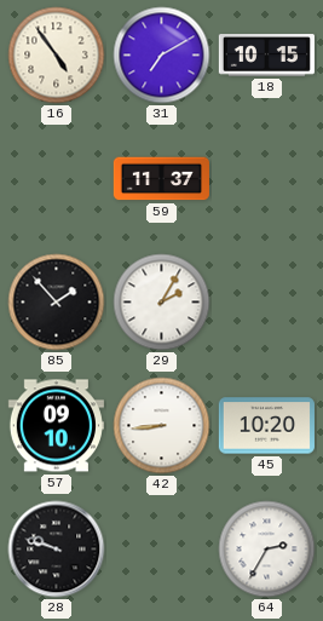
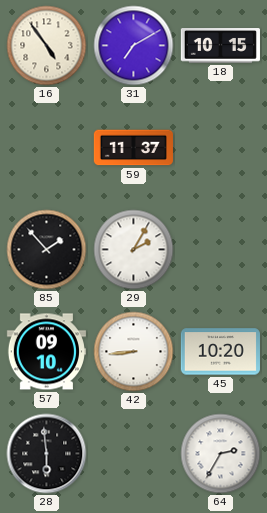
28: 9:48 -> 5:59
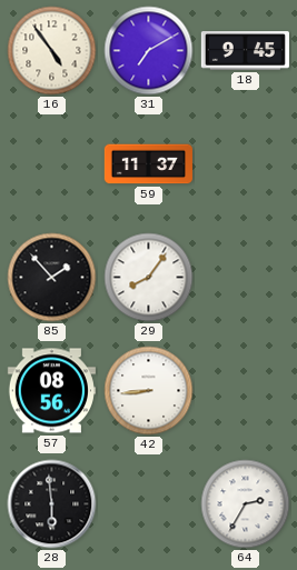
18: 10:15 -> 9:45
29: 2:05 -> 8:06
57: 09:10 -> 08:56
45: 10:20 -> none
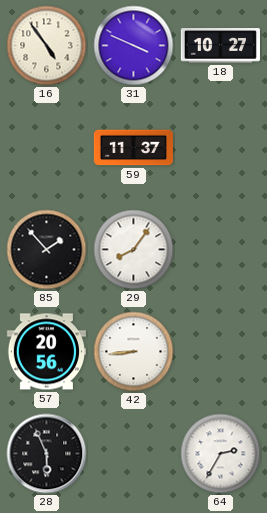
31: 7:10 -> 3:49
18: 9:45 -> 10:27
57: 08:56 -> 20:56
28: 5:59 -> 5:56
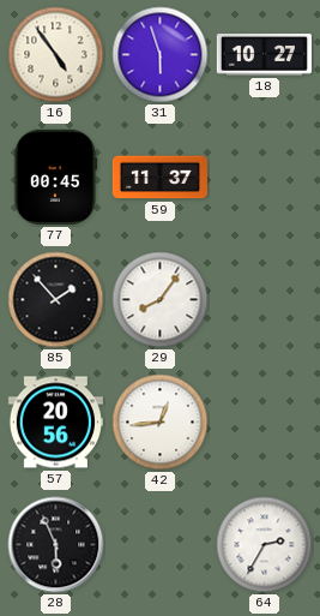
31: 3:49 -> 5:57
77: none -> 00:45
42: 8:44 -> 12:44
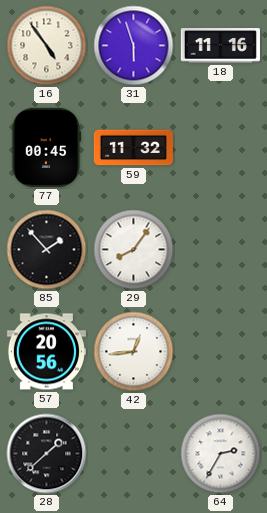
18: 10:27 -> 11:16
59: 11:37 -> 11:32
28: 5:56 -> 1:38
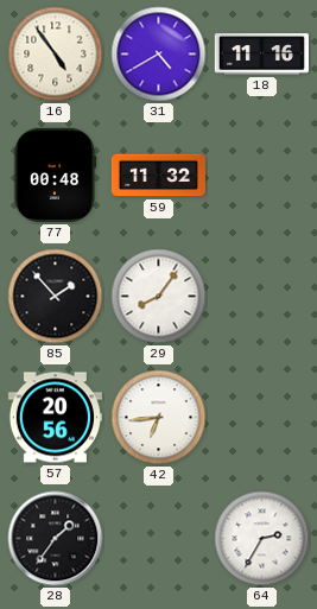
31: 5:57 -> 4:40
77: 00:45 -> 00:48
42: 12:44 -> 6:44
28: 1:38 -> 1:36
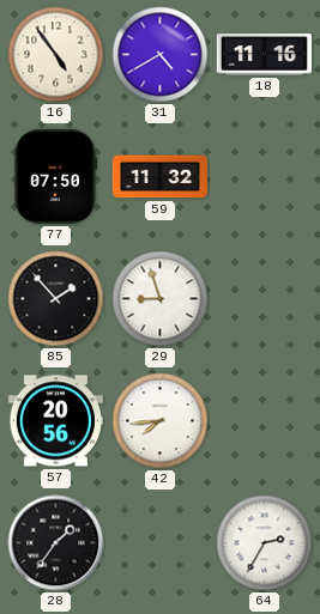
77: 00:48 -> 07:50
29: 8:06 -> 8:57
42: 6:44 -> 7:44
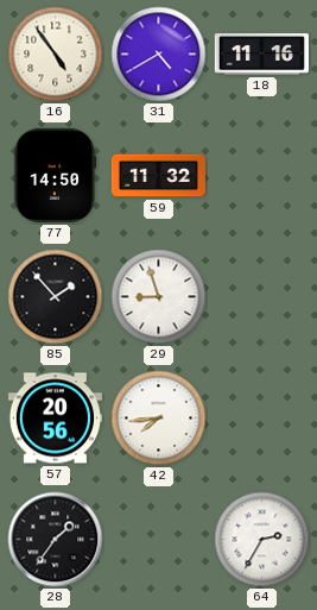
77: 07:50 -> 14:50
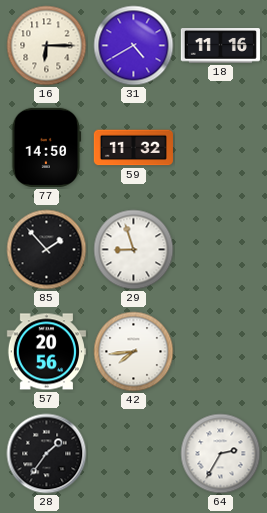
16: 4:54 -> 6:15
